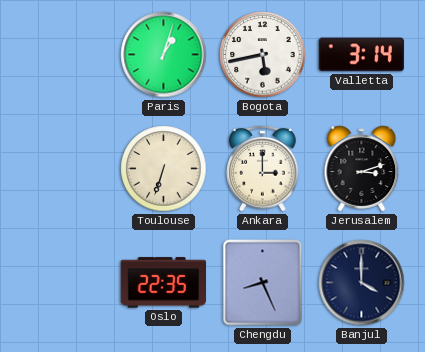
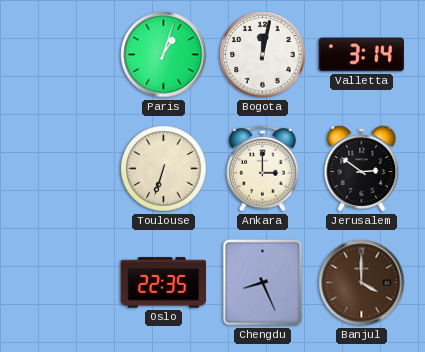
Bogota: 5:43 -> 12:02
Jerusalem: 3:12 -> 2:51
Banjul dial: navy -> brown
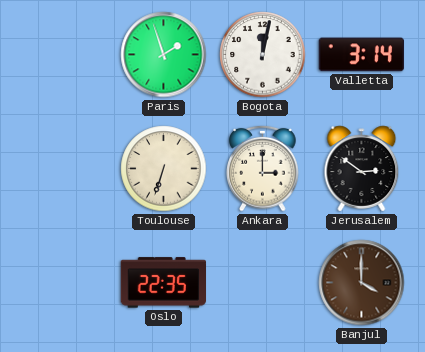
Paris: 1:03 -> 1:57
Chengdu: 8:26 -> none
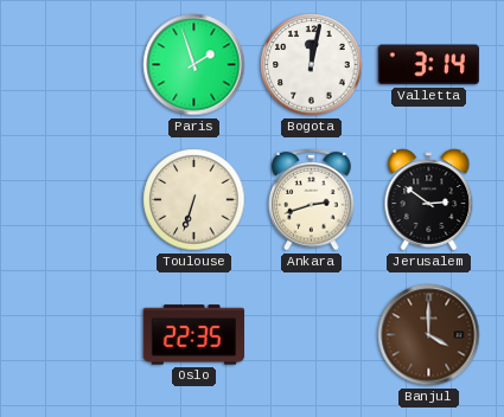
Ankara: 3:00 -> 2:42
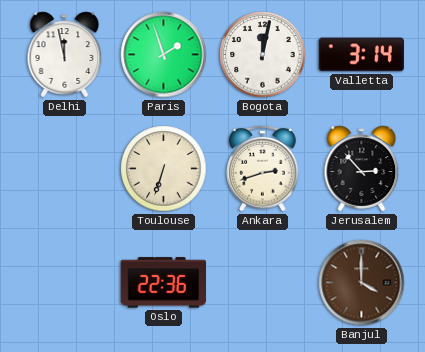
Delhi: none -> 11:58
Jerusalem: 2:51 -> 2:53
Oslo: 22:35 -> 22:36
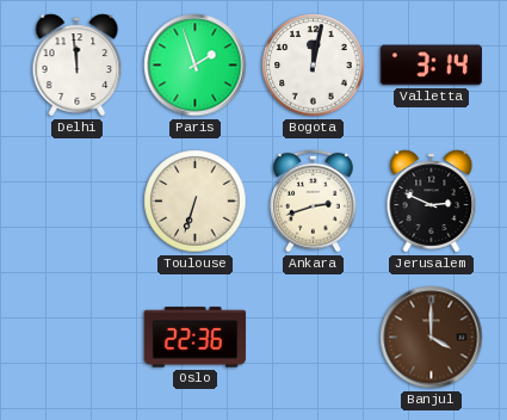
Delhi: 11:58 -> 11:59
Jerusalem: 2:53 -> 2:49
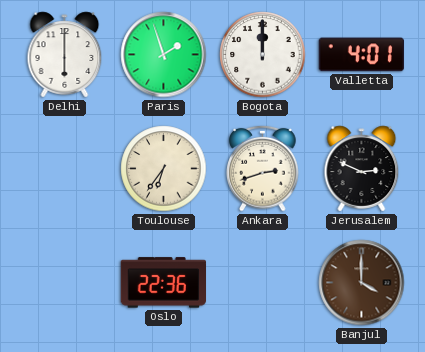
Delhi: 11:59 -> 6:00
Bogota: 12:02 -> 12:00
Valletta: 3:14 -> 4:01
Toulouse: 6:33 -> 6:36
